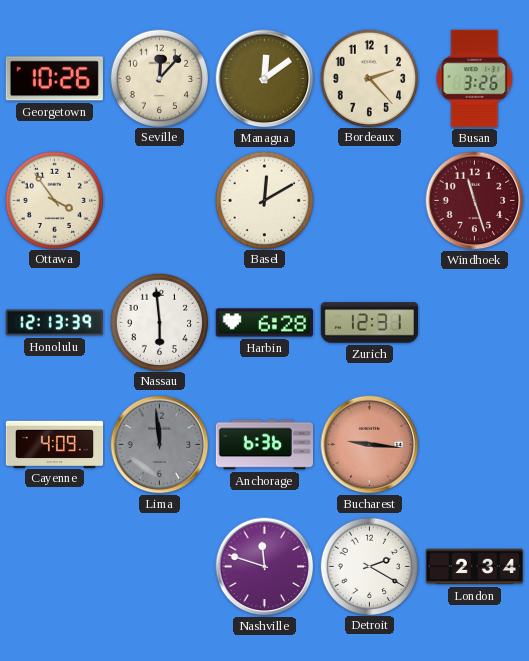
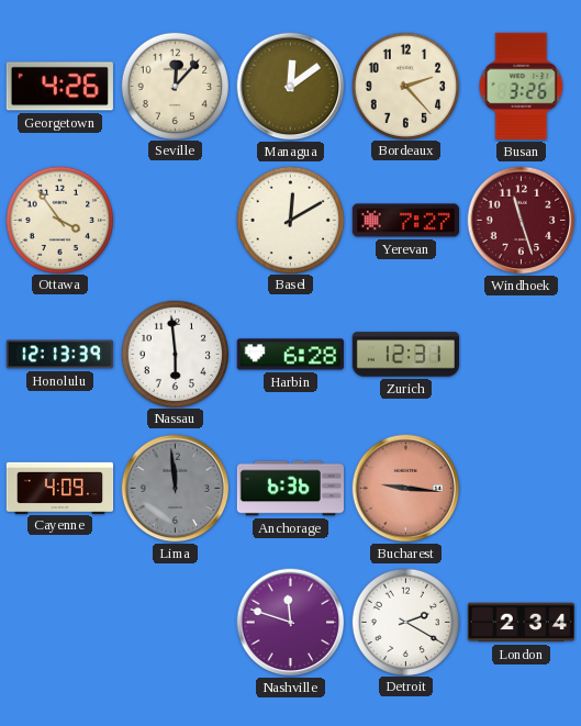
Georgetown: 10:26 -> 4:26
Yerevan: none -> 7:27
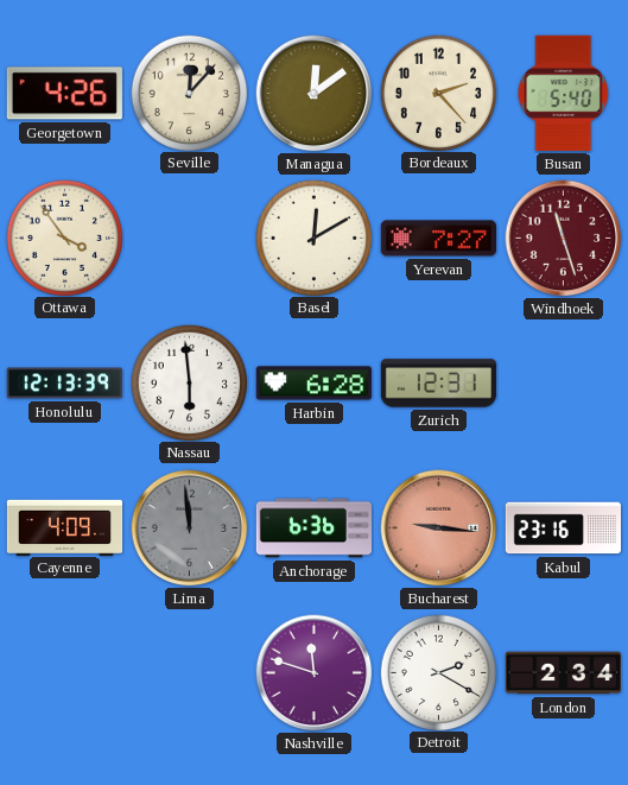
Busan: 3:26 -> 5:40
Kabul: none -> 23:16
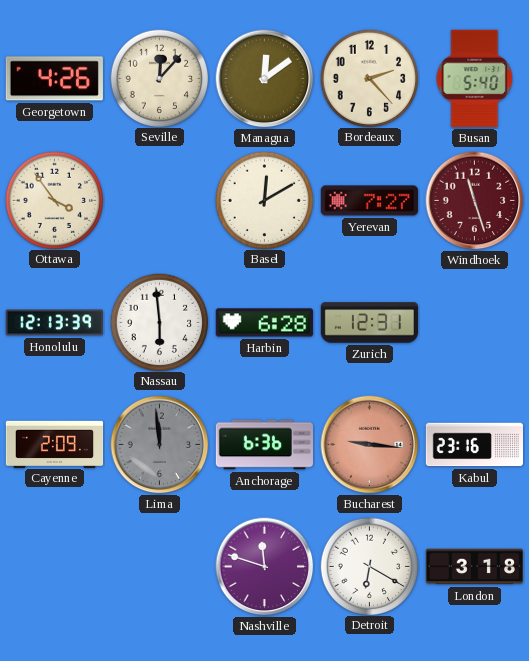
Cayenne: 4:09 -> 2:09
Detroit: 2:20 -> 6:20
London: 2:34 -> 3:18
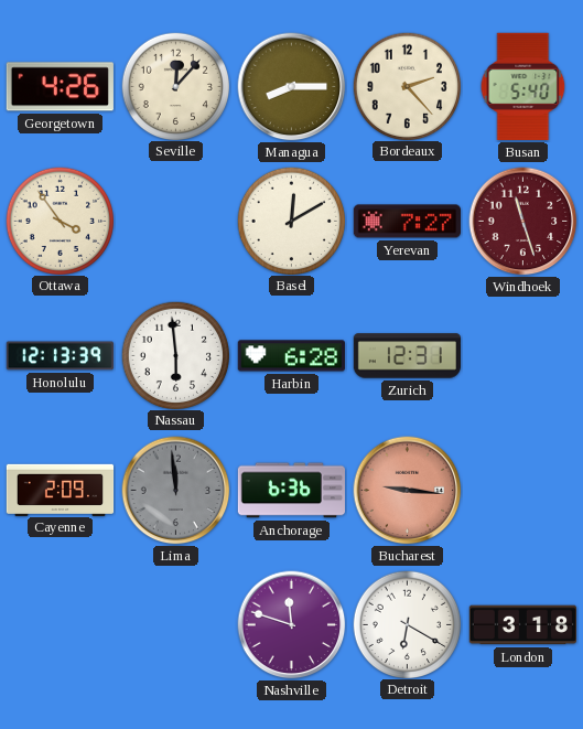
Managua: 12:09 -> 8:15
Kabul: 23:16 -> none
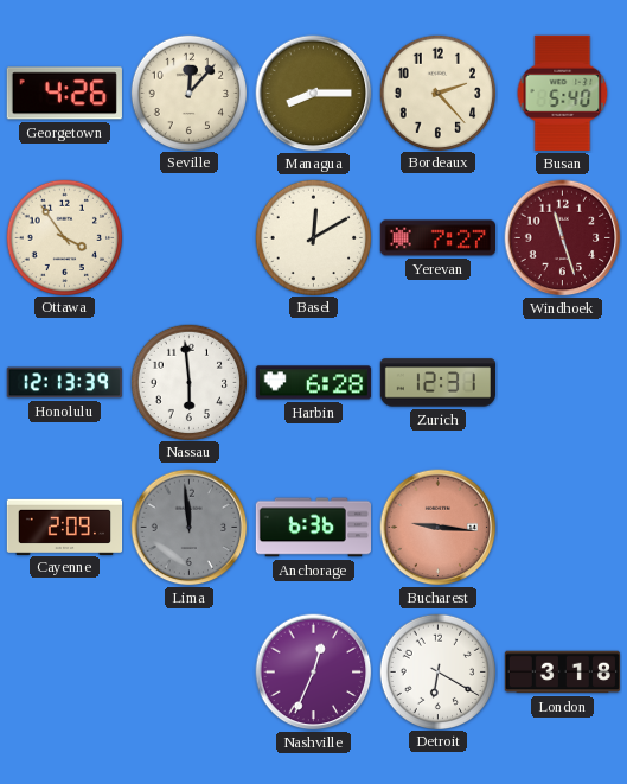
Nashville: 11:48 -> 12:34
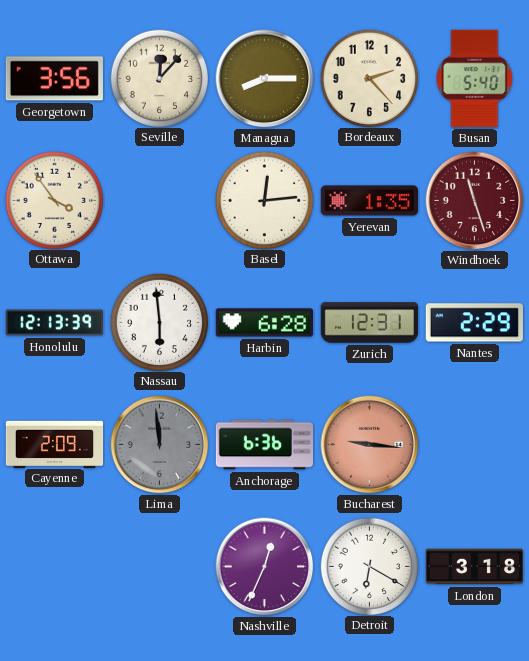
Georgetown: 4:26 -> 3:56
Basel: 12:10 -> 12:14
Yerevan: 7:27 -> 1:35
Nantes: none -> 2:29
